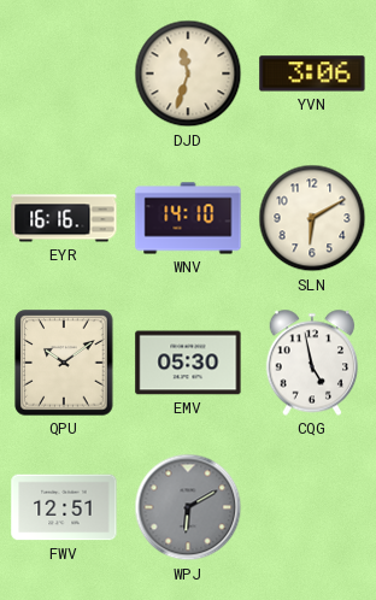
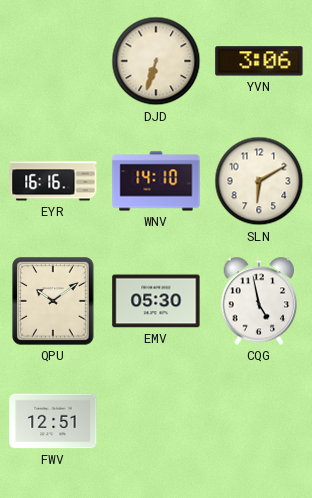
DJD: 11:33 -> 6:33
WPJ: 6:10 -> none
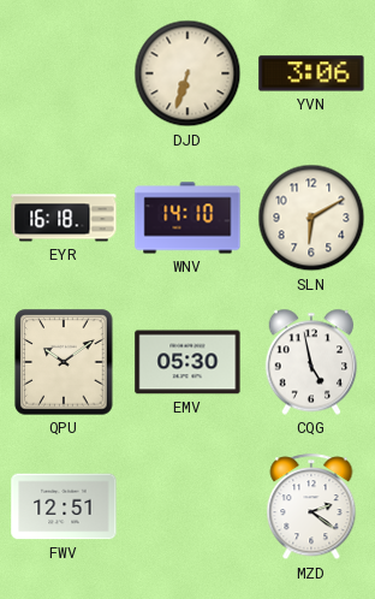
EYR: 16:16 -> 16:18
MZD: none -> 2:21
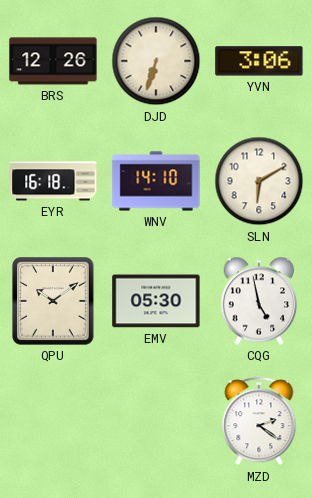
BRS: none -> 12:26
FWV: 12:51 -> none
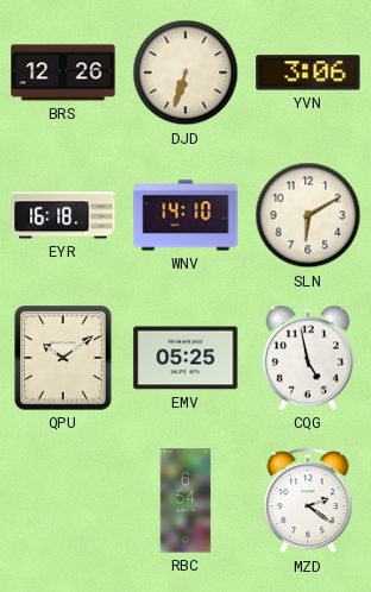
EMV: 05:30 -> 05:25
RBC: none -> 6:54
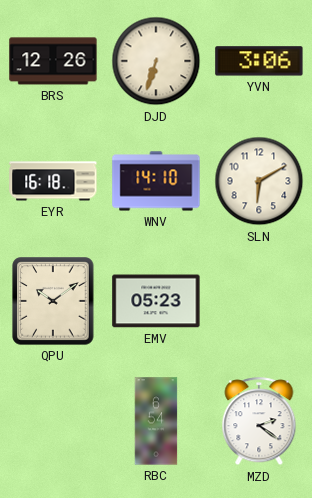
EMV: 05:25 -> 05:23
CQG: 4:58 -> none
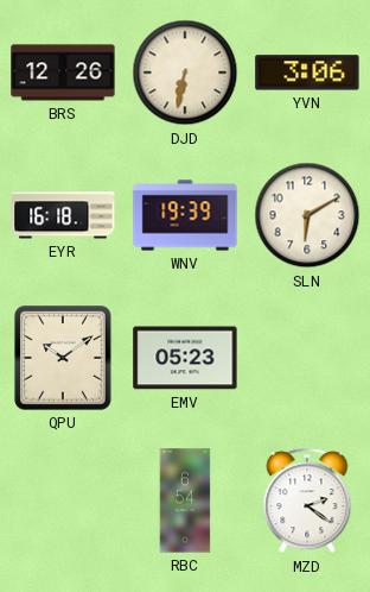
DJD: 6:33 -> 6:32
WNV: 14:10 -> 19:39
